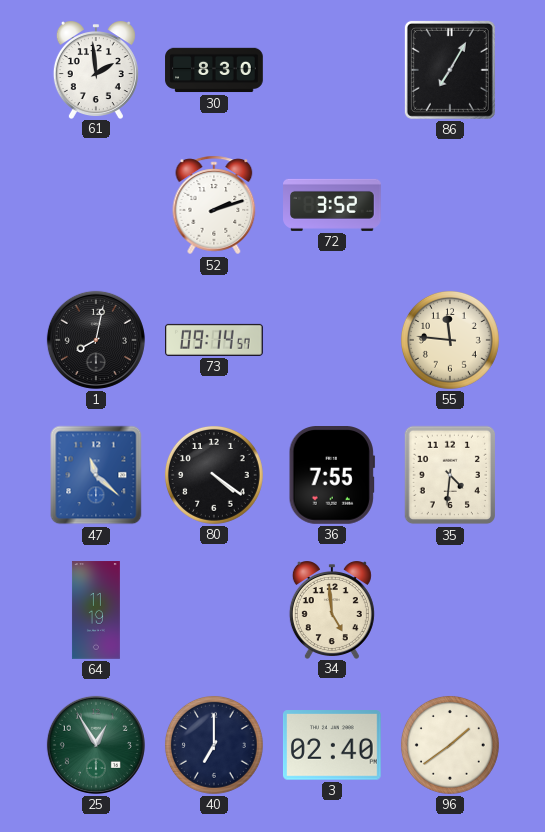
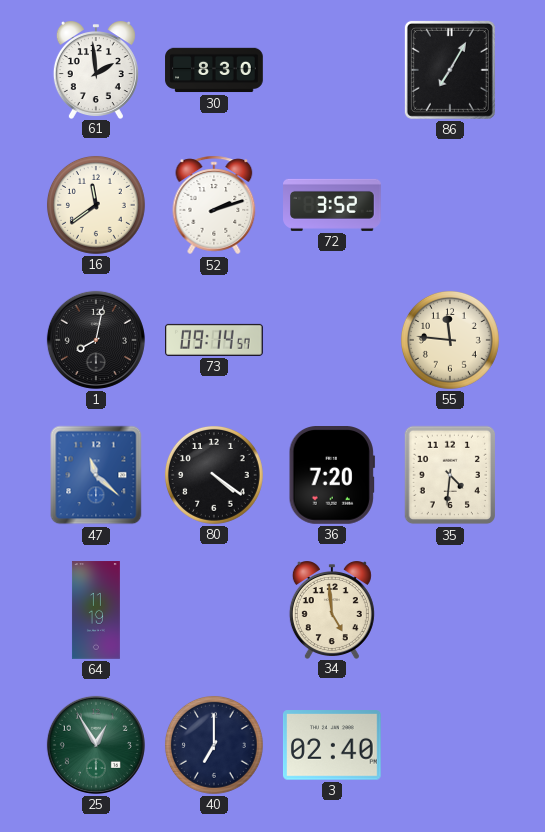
16: none -> 11:39
36: 7:55 -> 7:20
96: 1:39 -> none
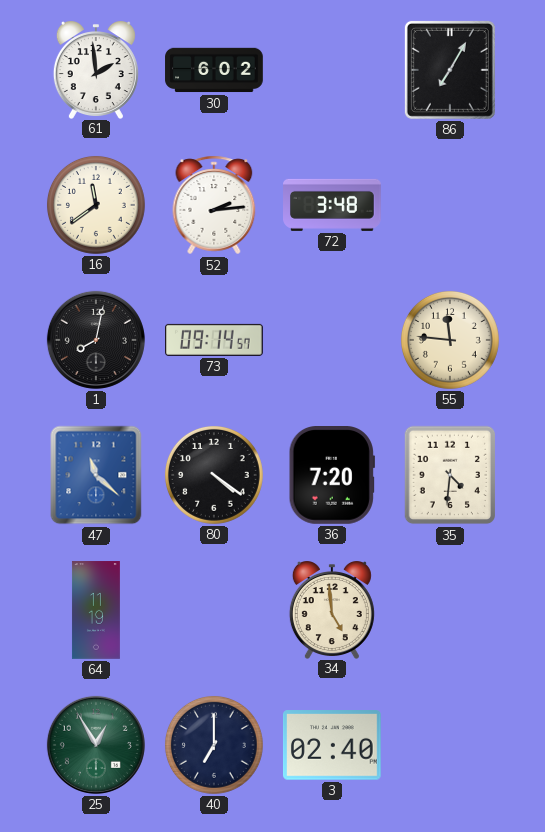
30: 8:30 -> 6:02
52: 2:12 -> 2:14
72: 3:52 -> 3:48
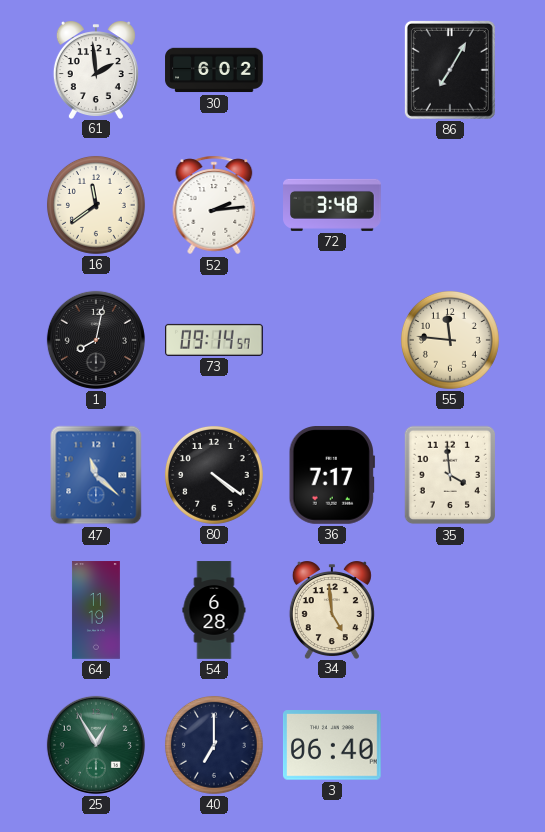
36: 7:20 -> 7:17
35: 4:31 -> 3:59
54: none -> 6:28
3: 02:40 -> 06:40
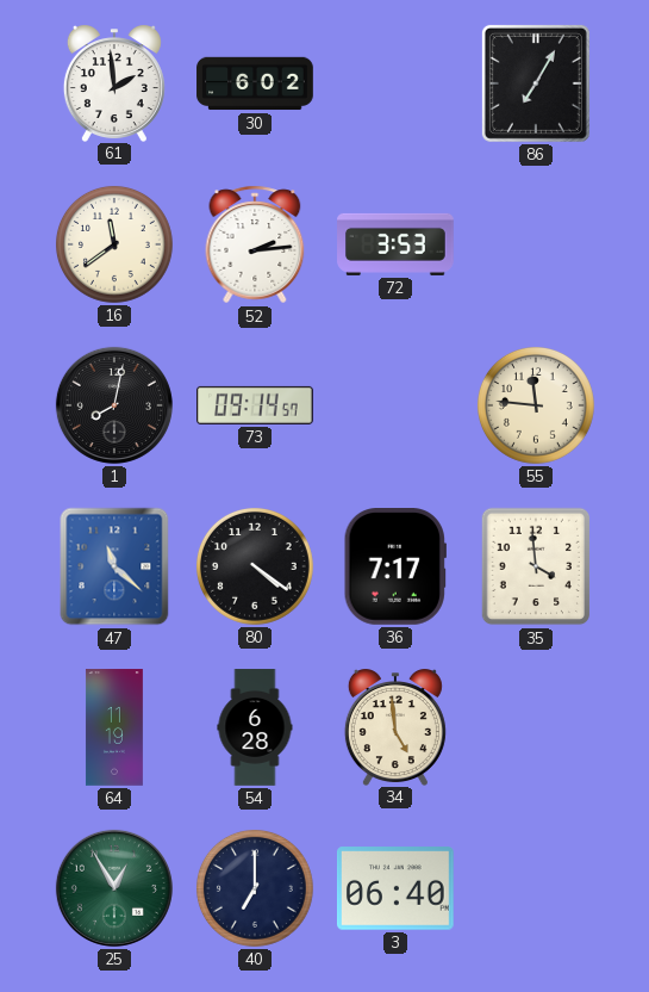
72: 3:48 -> 3:53
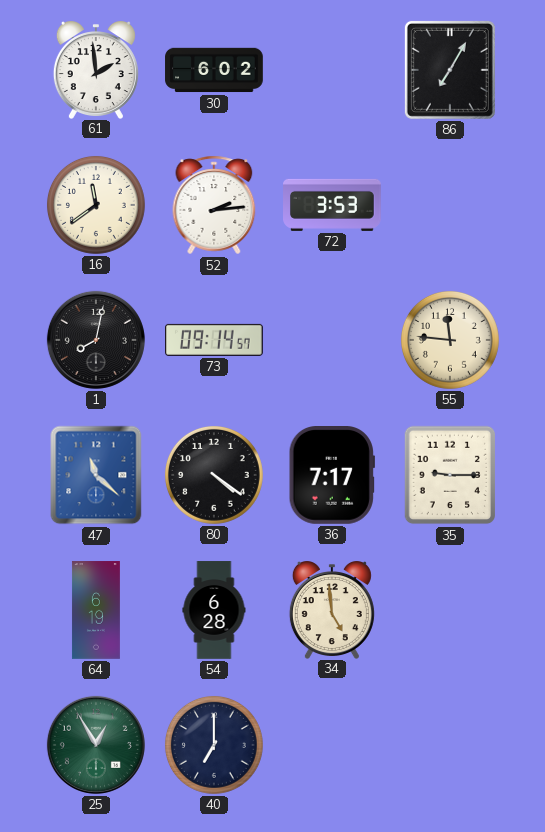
35: 3:59 -> 9:15
64: 11:19 -> 6:19
3: 06:40 -> none
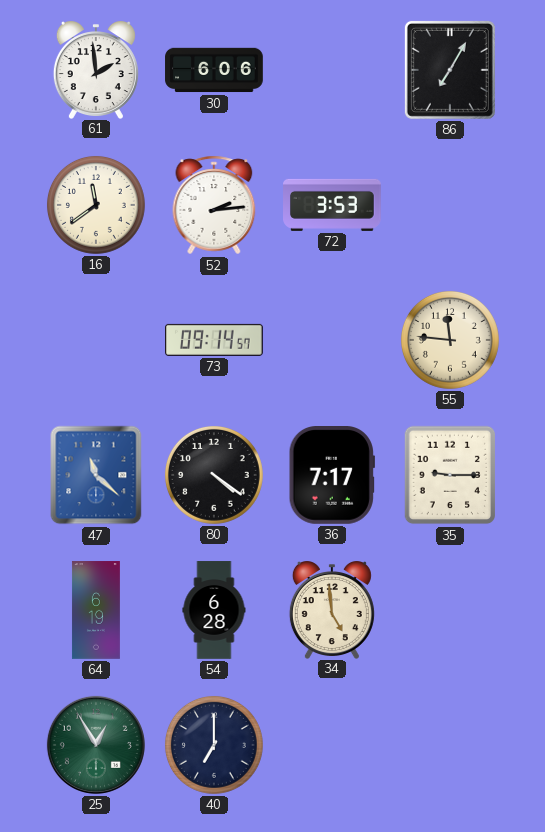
30: 6:02 -> 6:06
1: 8:02 -> none
